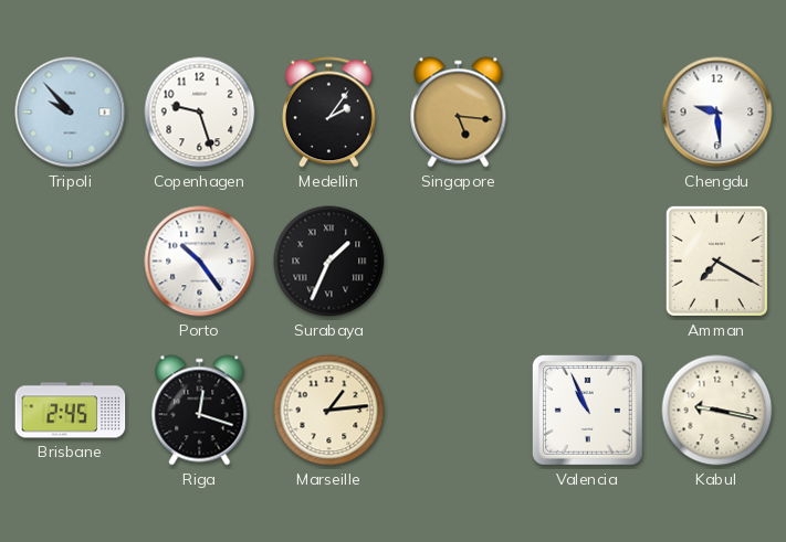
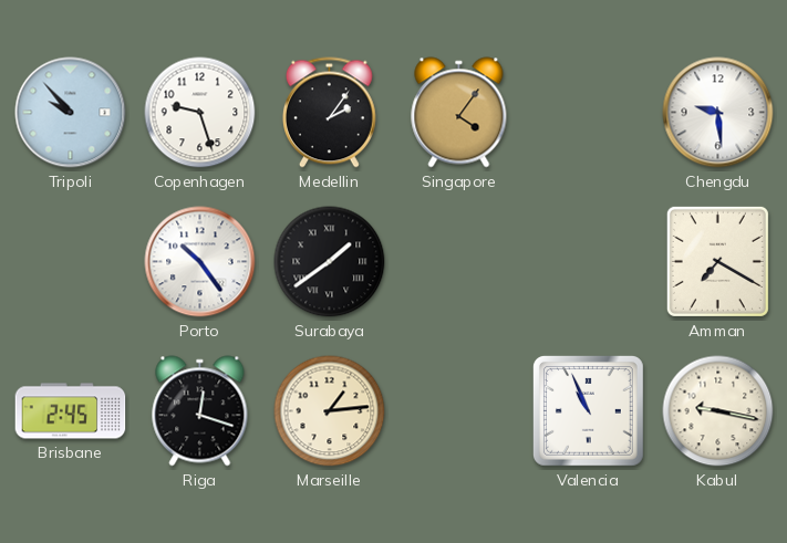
Singapore: 5:16 -> 4:06
Surabaya: 1:34 -> 1:39
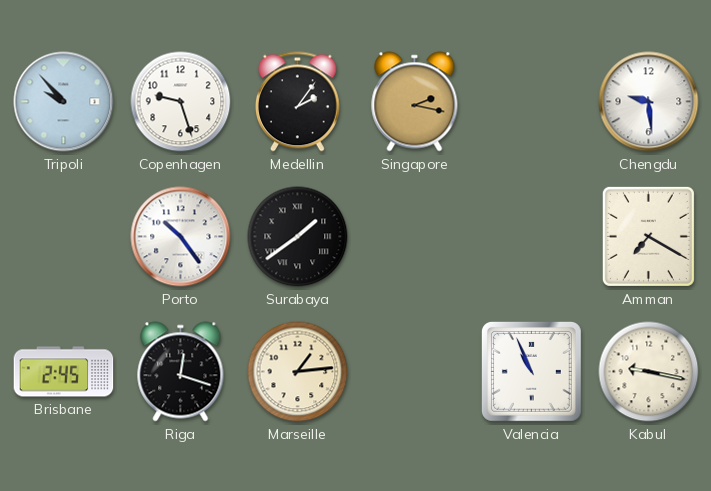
Singapore: 4:06 -> 2:17
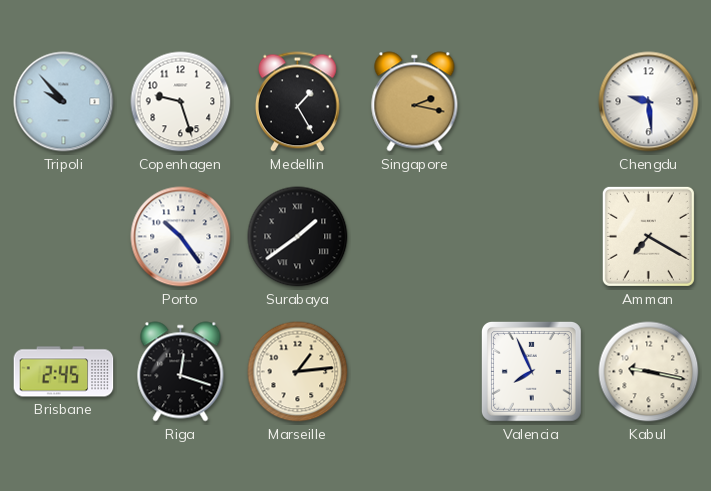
Medellin: 2:06 -> 1:25
Valencia: 10:56 -> 7:56
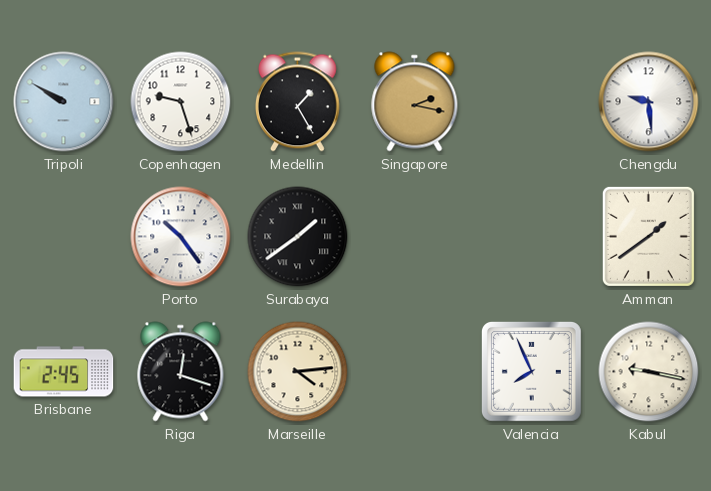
Tripoli: 9:53 -> 9:50
Amman: 7:20 -> 1:39
Marseille: 1:14 -> 4:14
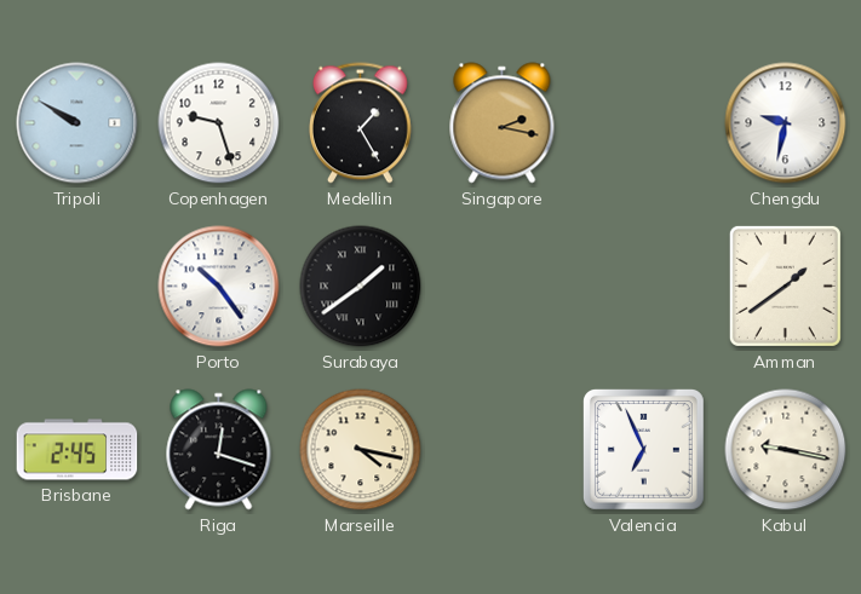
Chengdu: 9:29 -> 9:32
Marseille: 4:14 -> 4:17
Valencia: 7:56 -> 6:56
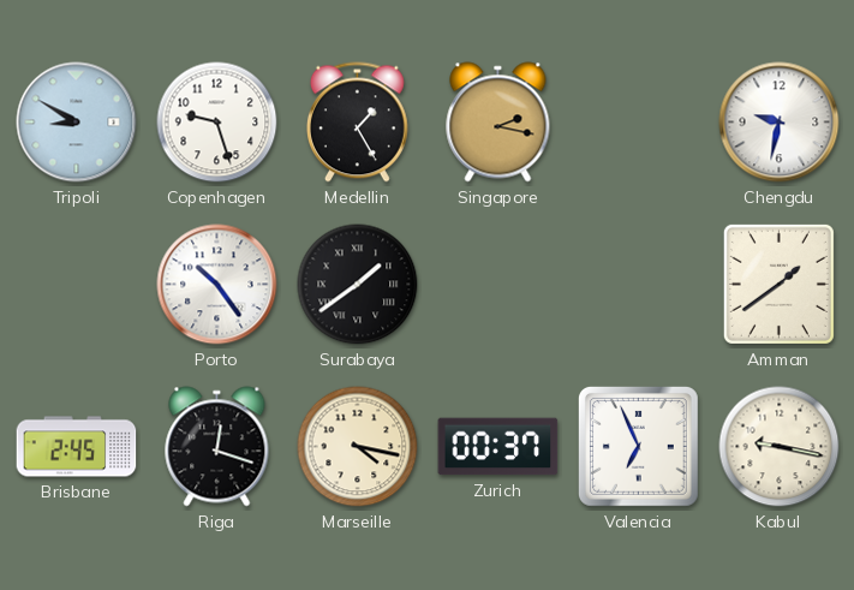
Tripoli: 9:50 -> 8:50
Zurich: none -> 00:37
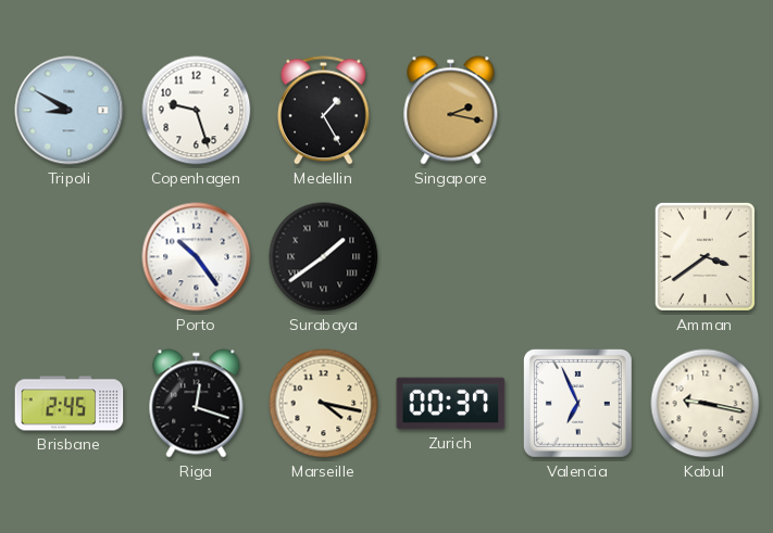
Chengdu: 9:32 -> none
Amman: 1:39 -> 3:39
